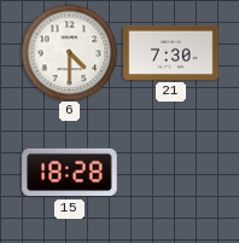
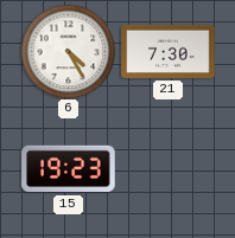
6: 4:30 -> 4:25
15: 18:28 -> 19:23
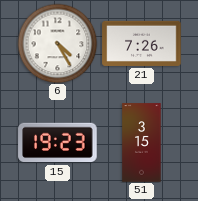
21: 7:30 -> 7:26
51: none -> 3:15
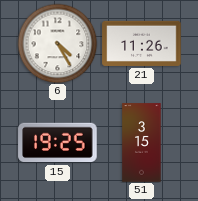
21: 7:26 -> 11:26
15: 19:23 -> 19:25
